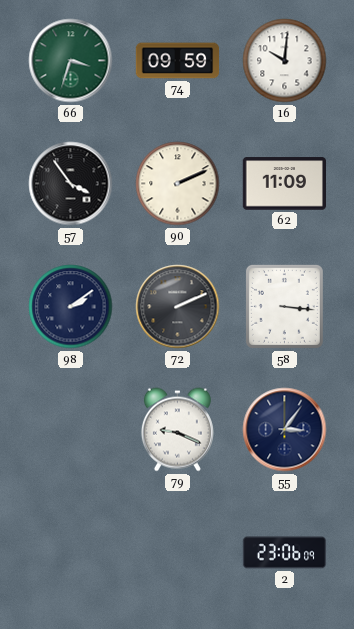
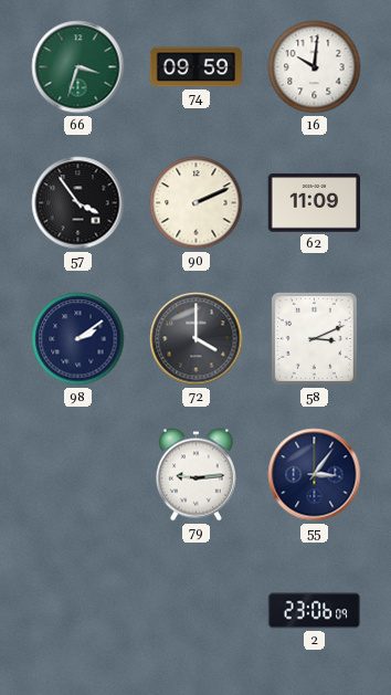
72: 2:11 -> 4:00
58: 3:16 -> 3:11
79: 9:19 -> 9:14
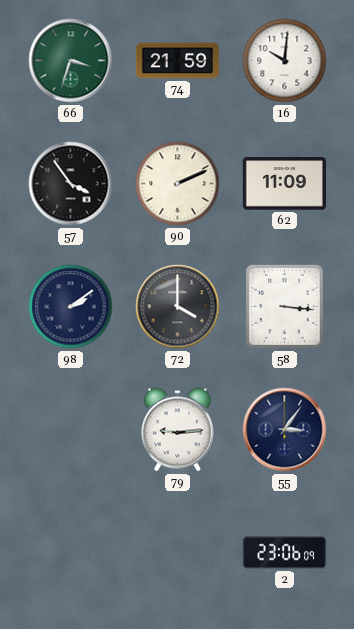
74: 09:59 -> 21:59
58: 3:11 -> 3:16
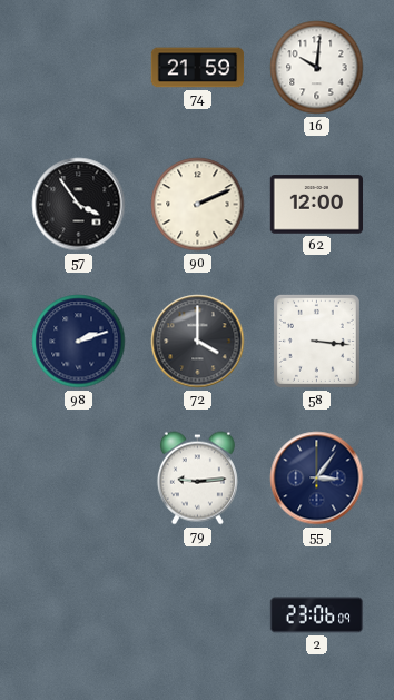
66: 3:33 -> none
62: 11:09 -> 12:00
98: 2:09 -> 2:12
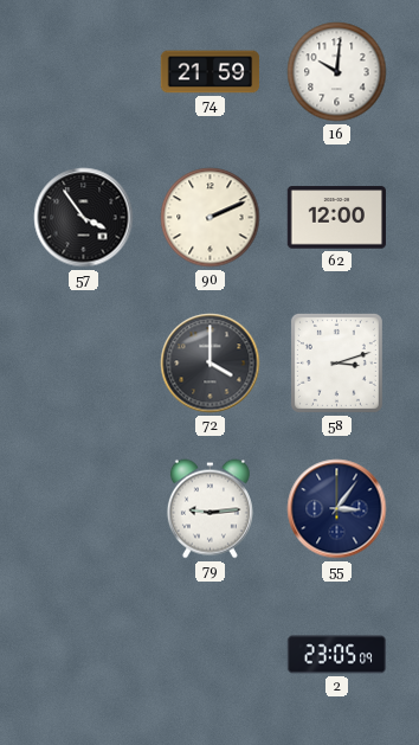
98: 2:12 -> none
58: 3:16 -> 3:12
2: 23:06 -> 23:05
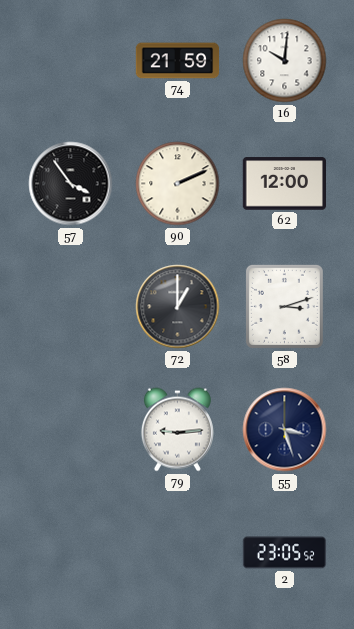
72: 4:00 -> 1:00
55: 3:06 -> 3:27
2: 23:05:09 -> 23:05:52
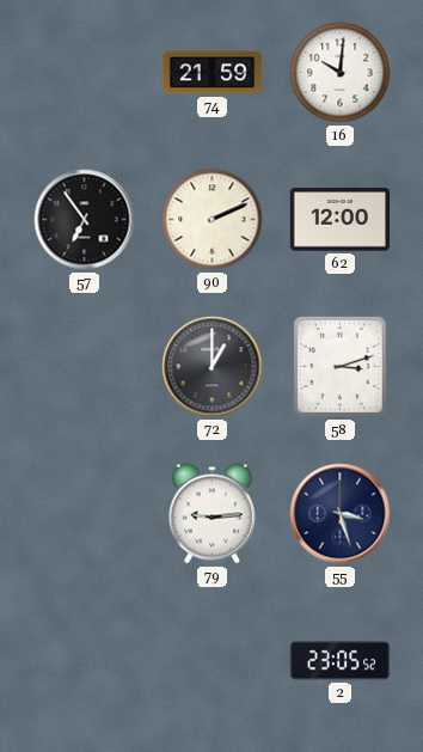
57: 3:54 -> 6:54
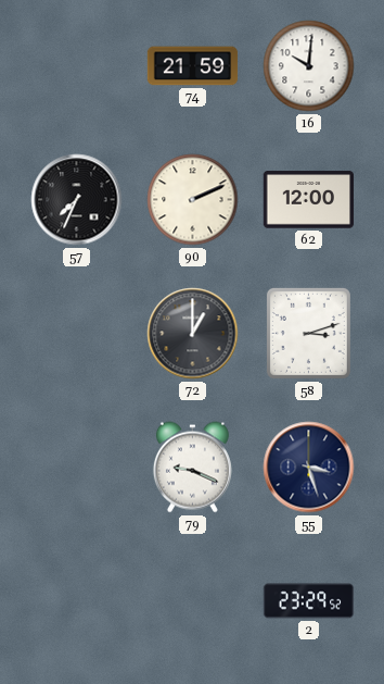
57: 6:54 -> 7:34
79: 9:14 -> 9:19
2: 23:05 -> 23:29
